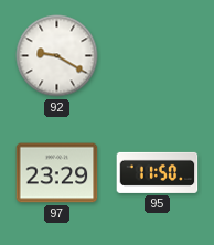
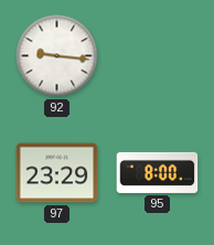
92: 9:20 -> 9:16
95: 11:50 -> 8:00
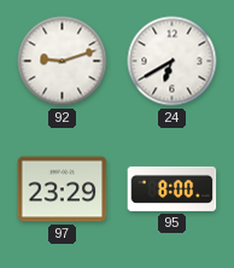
92: 9:16 -> 9:12
24: none -> 6:40
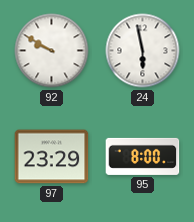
92: 9:12 -> 9:50
24: 6:40 -> 5:58
